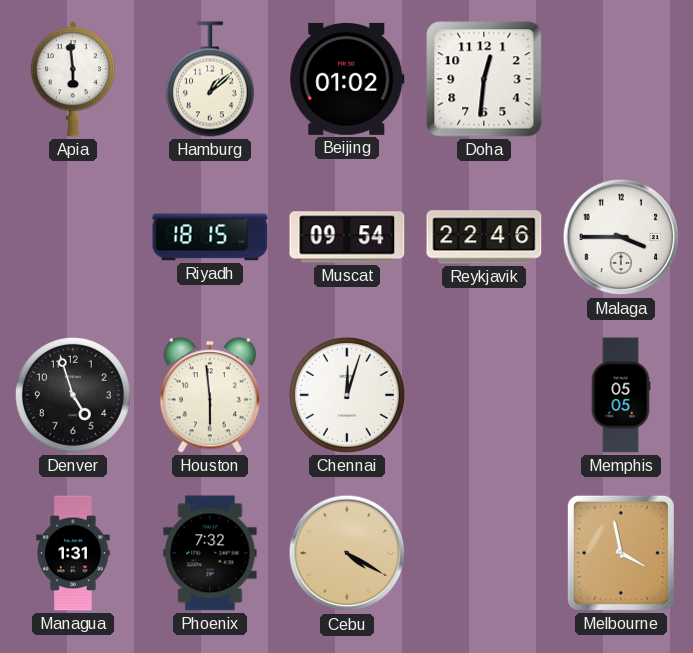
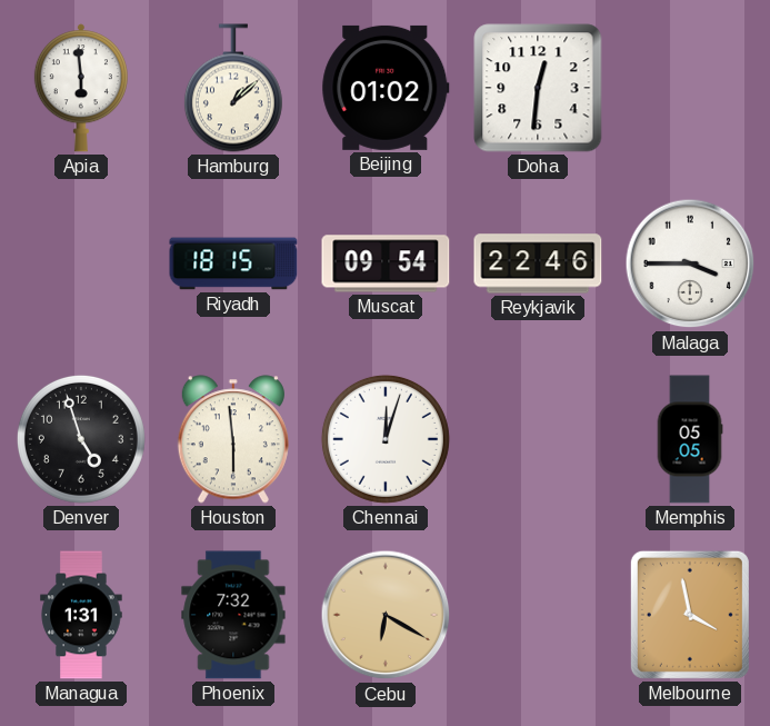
Cebu: 4:20 -> 6:20
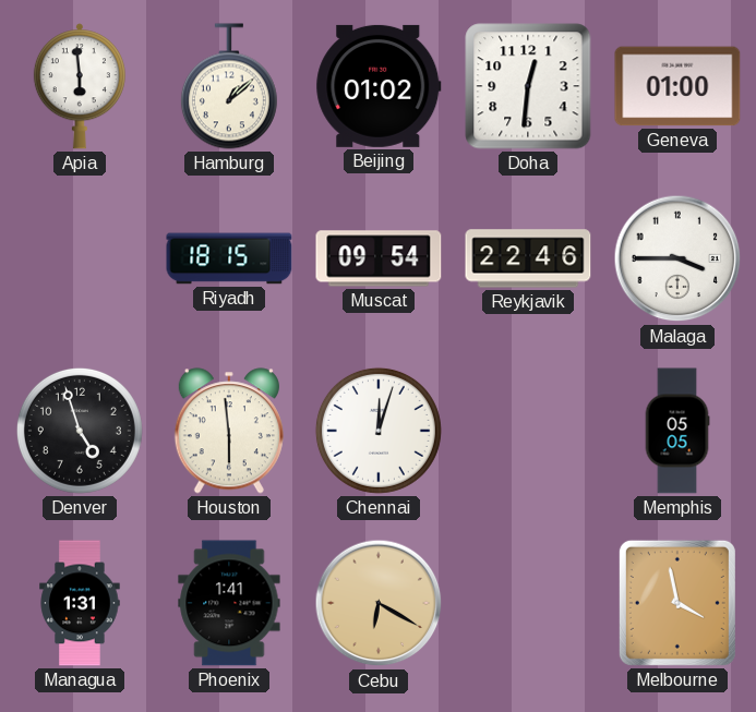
Geneva: none -> 01:00
Phoenix: 7:32 -> 1:41
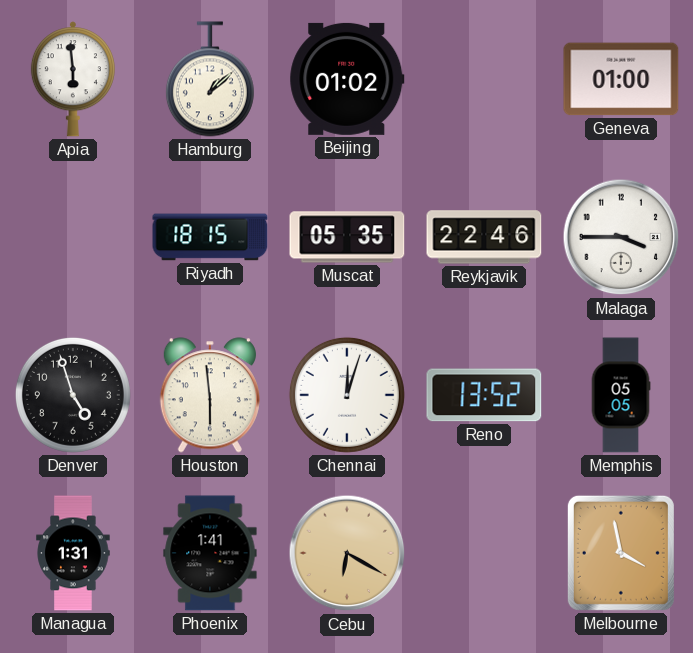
Doha: 12:31 -> none
Muscat: 09:54 -> 05:35
Reno: none -> 13:52
